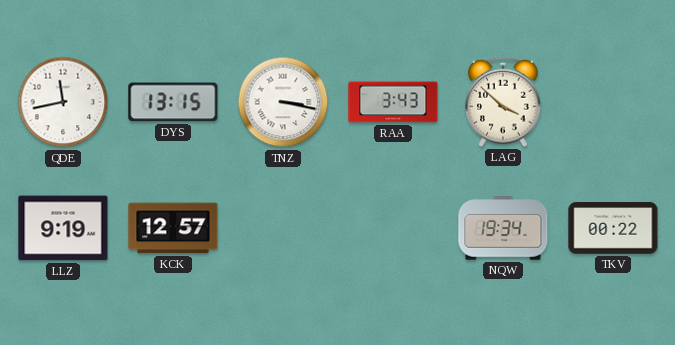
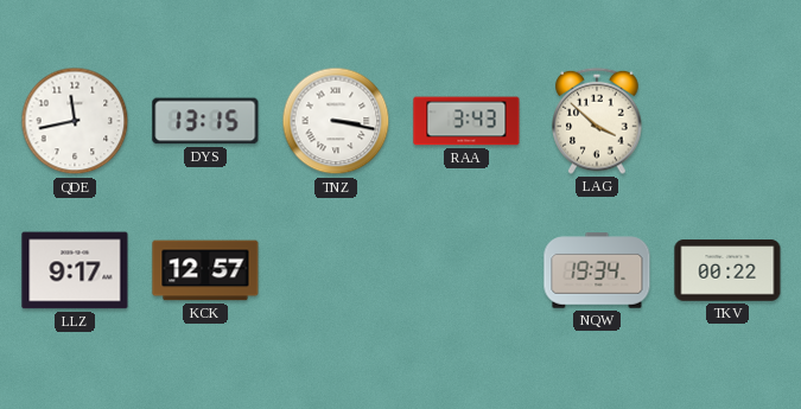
LLZ: 9:19 -> 9:17
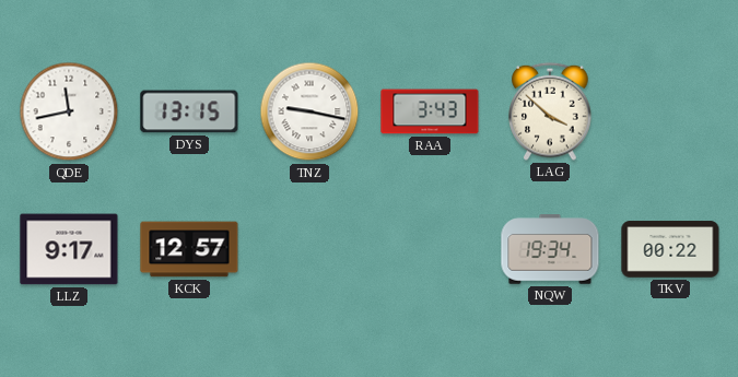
TNZ: 3:17 -> 9:17
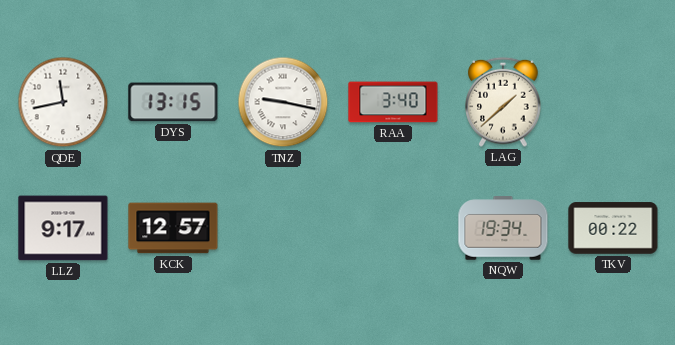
RAA: 3:43 -> 3:40
LAG: 3:52 -> 1:38
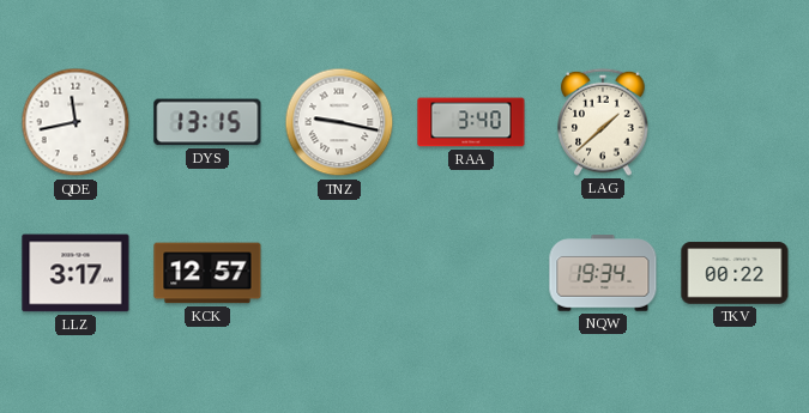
LLZ: 9:17 -> 3:17
